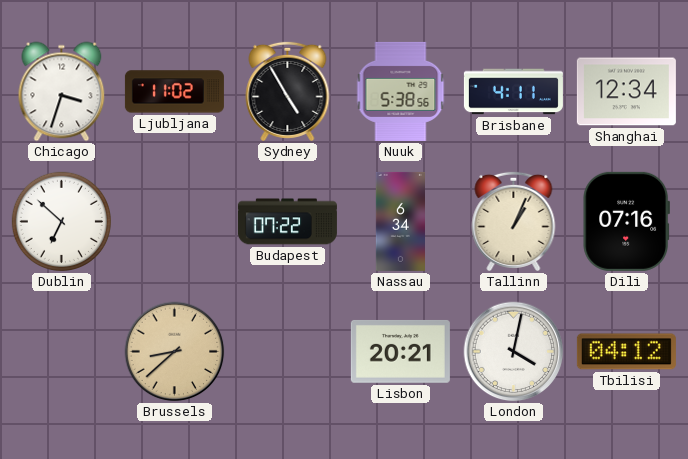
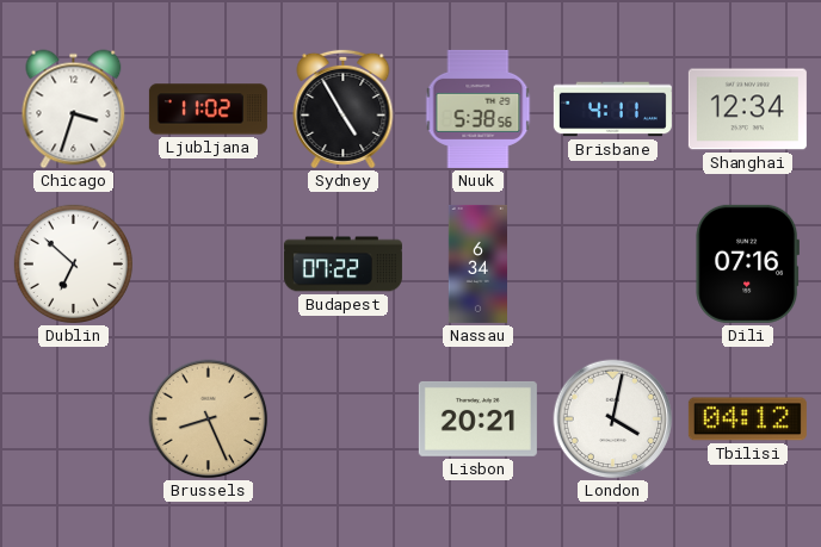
Tallinn: 1:04 -> none
Brussels: 8:38 -> 8:26
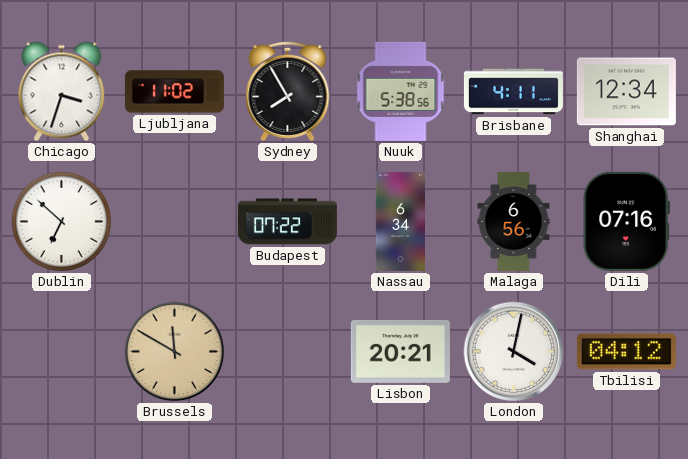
Sydney: 4:55 -> 7:55
Malaga: none -> 6:56
Brussels: 8:26 -> 11:50
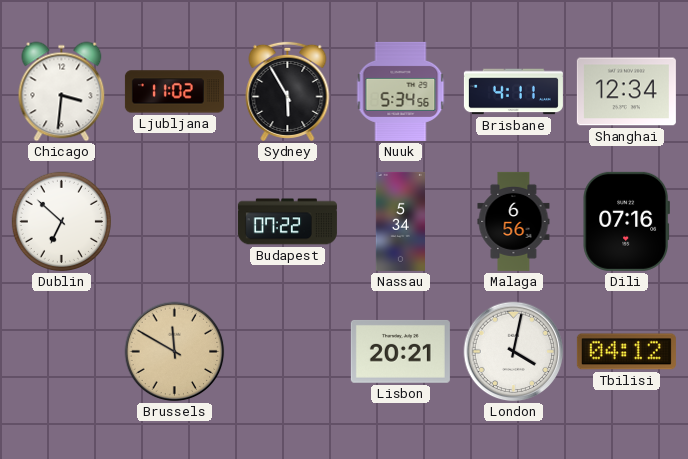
Chicago: 3:33 -> 3:31
Sydney: 7:55 -> 5:55
Nuuk: 5:38 -> 5:34
Nassau: 6:34 -> 5:34
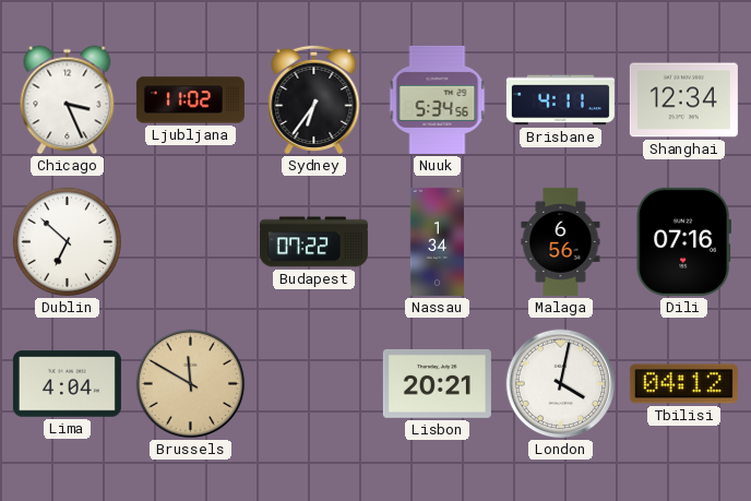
Chicago: 3:31 -> 3:26
Sydney: 5:55 -> 6:36
Nassau: 5:34 -> 1:34
Lima: none -> 4:04
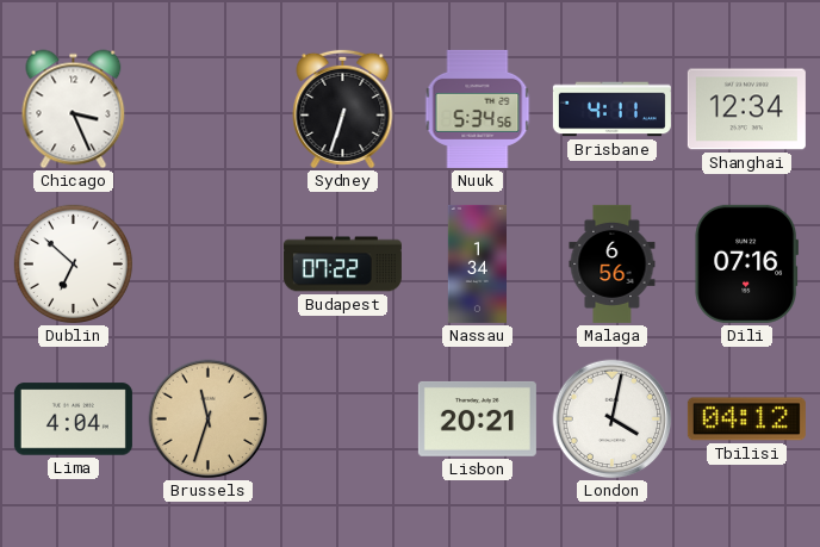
Ljubljana: 11:02 -> none
Sydney: 6:36 -> 6:33
Brussels: 11:50 -> 11:33
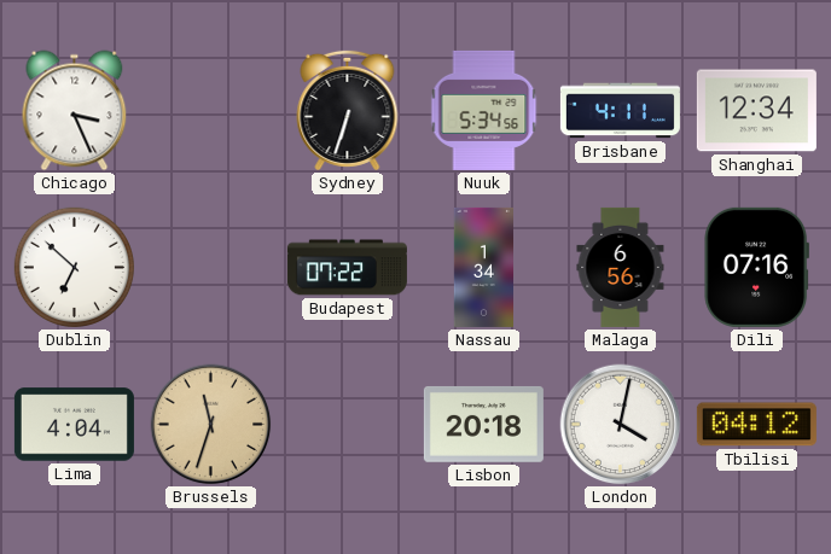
Lisbon: 20:21 -> 20:18
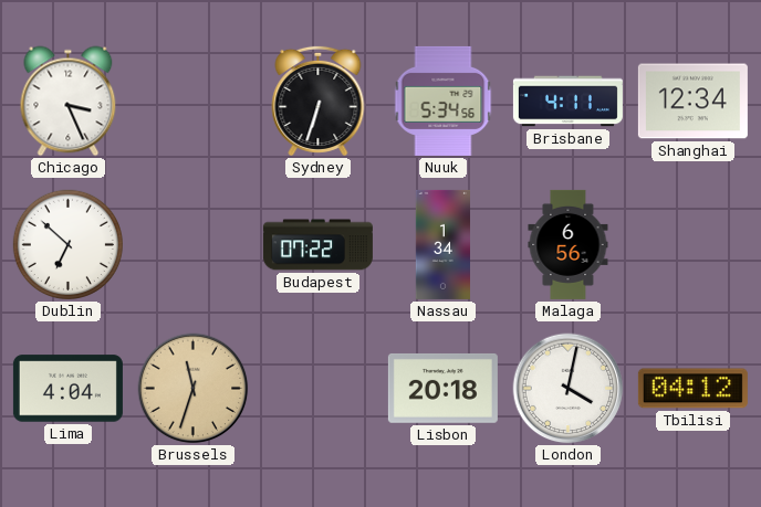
Dili: 07:16 -> none
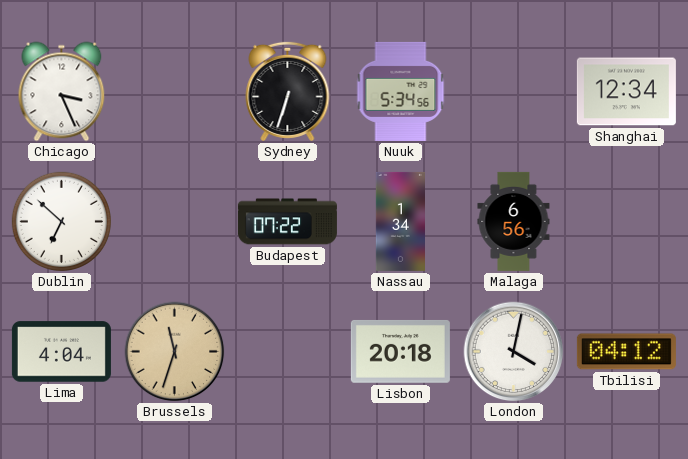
Brisbane: 4:11 -> none
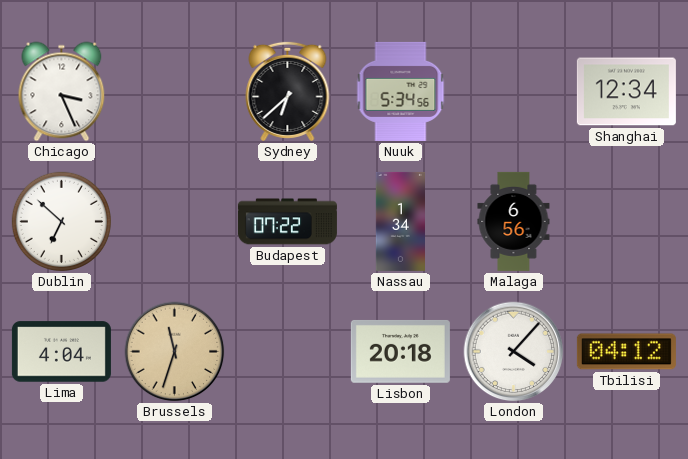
Sydney: 6:33 -> 6:38
London: 4:02 -> 4:07
